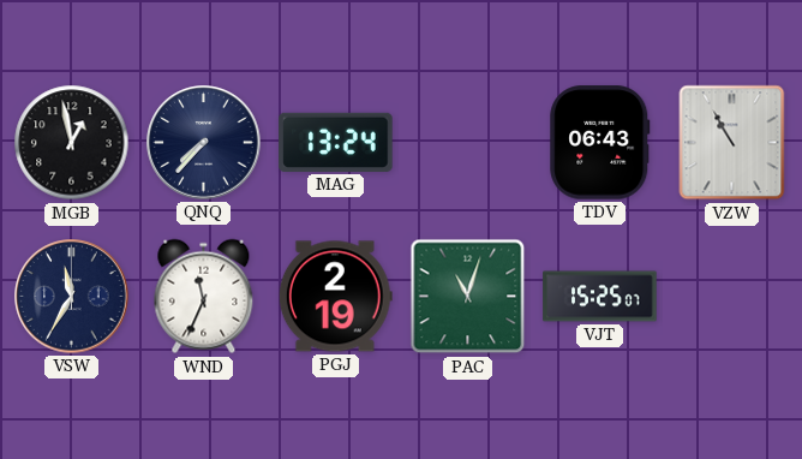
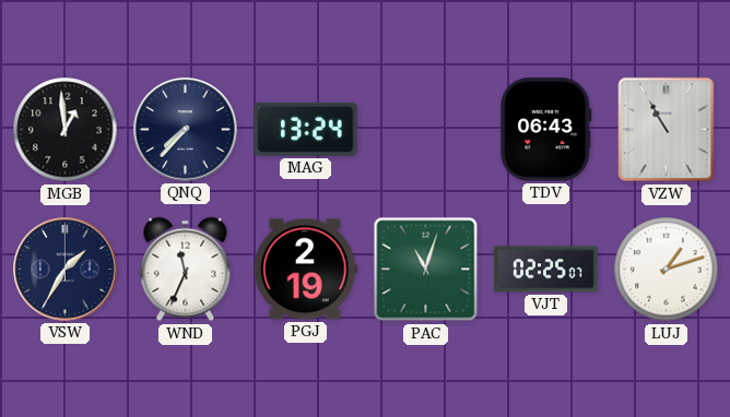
MGB: 12:58 -> 12:59
VSW: 11:35 -> 1:35
VJT: 15:25 -> 02:25
LUJ: none -> 1:12
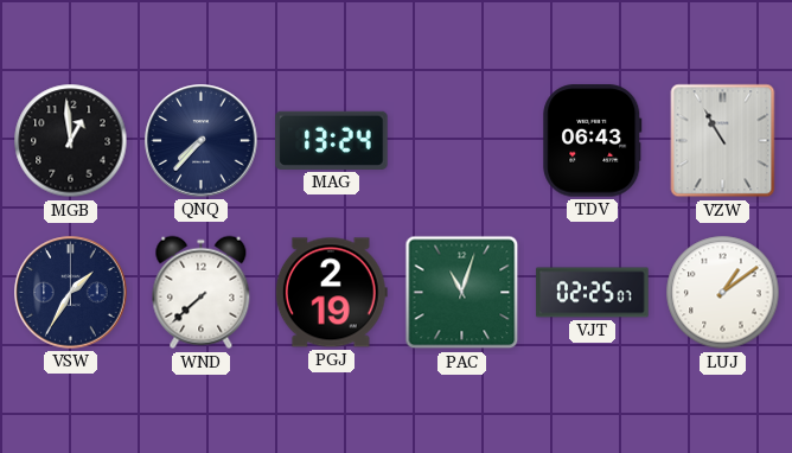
WND: 11:34 -> 7:38
LUJ: 1:12 -> 1:09
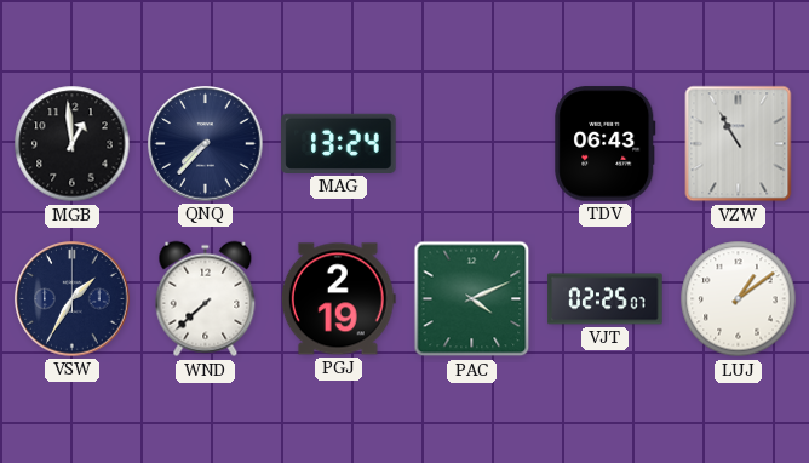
PAC: 11:03 -> 4:11
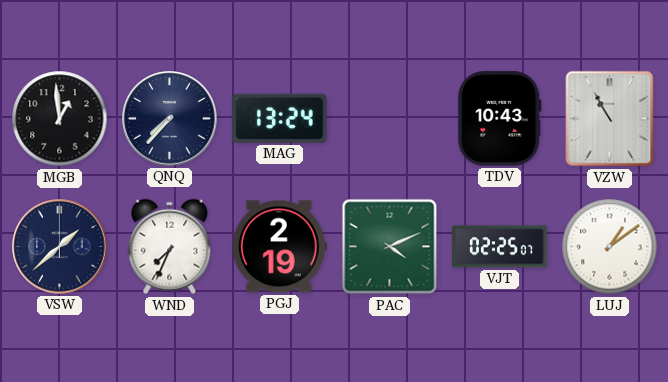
TDV: 06:43 -> 10:43
VSW: 1:35 -> 1:38
WND: 7:38 -> 7:34
